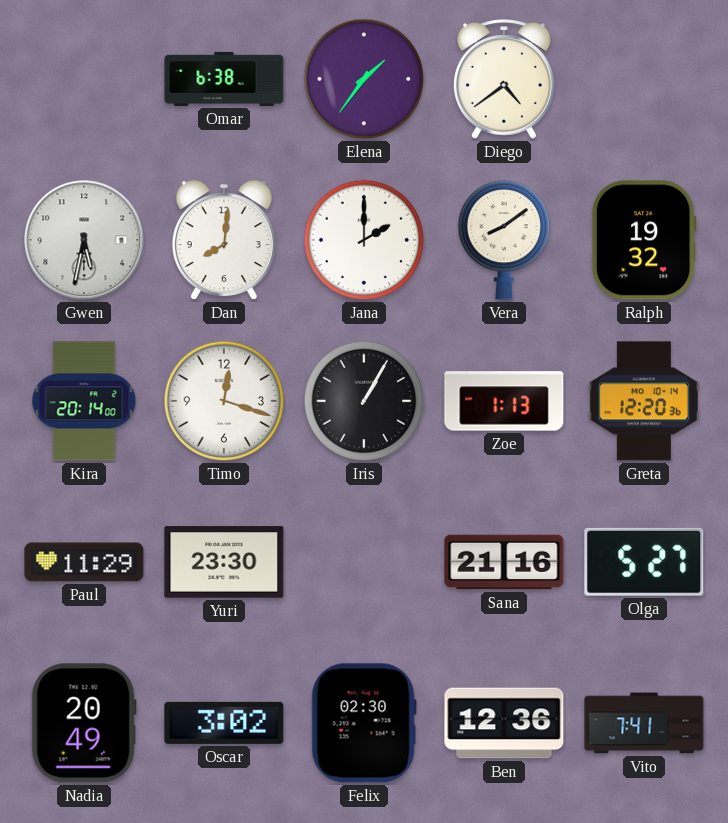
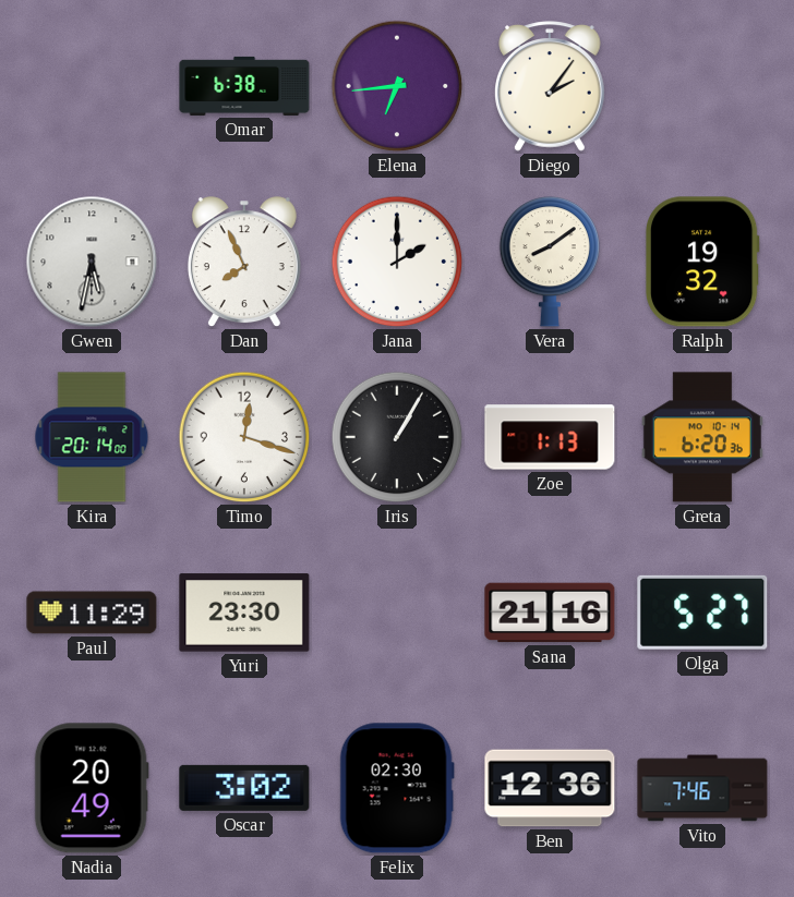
Elena: 1:36 -> 6:44
Diego: 4:39 -> 2:06
Dan: 8:01 -> 7:56
Greta: 12:20 -> 6:20
Vito: 7:41 -> 7:46
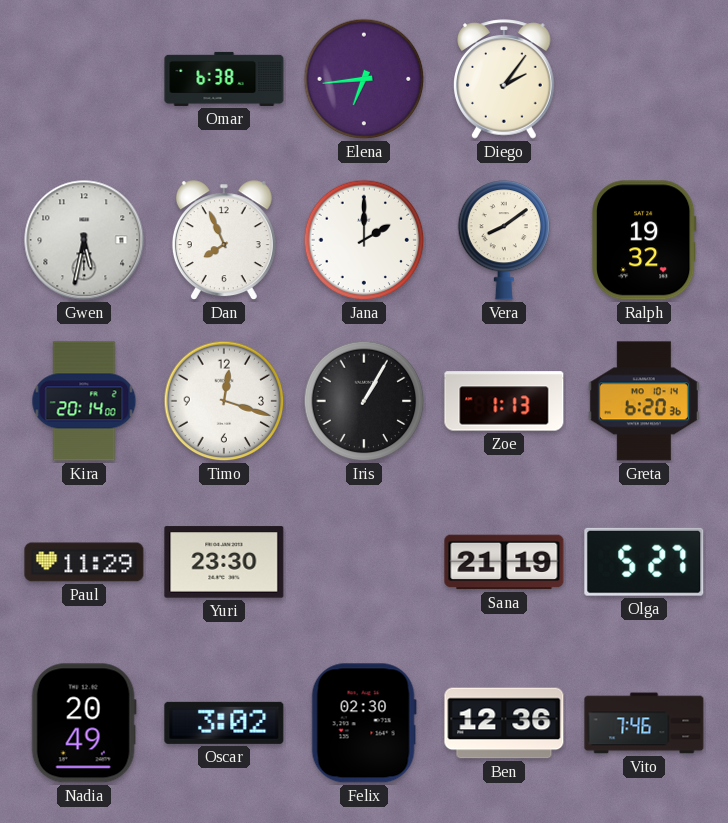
Sana: 21:16 -> 21:19
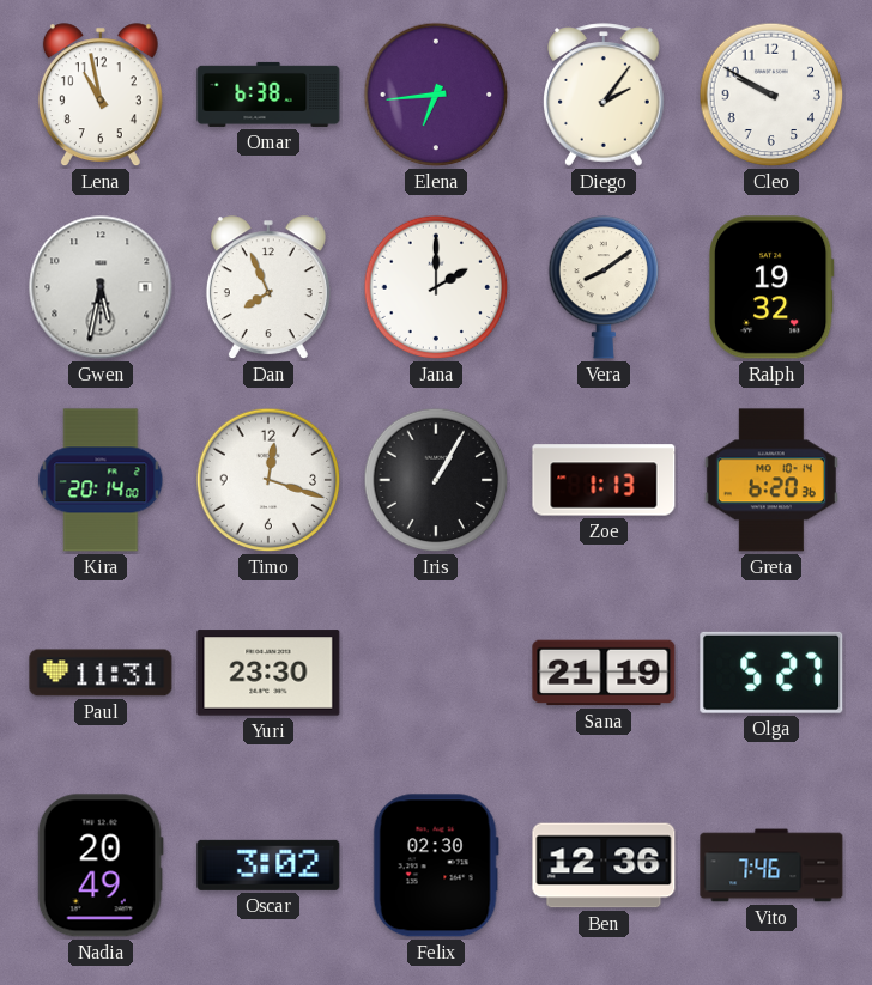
Lena: none -> 10:58
Cleo: none -> 9:50
Paul: 11:29 -> 11:31
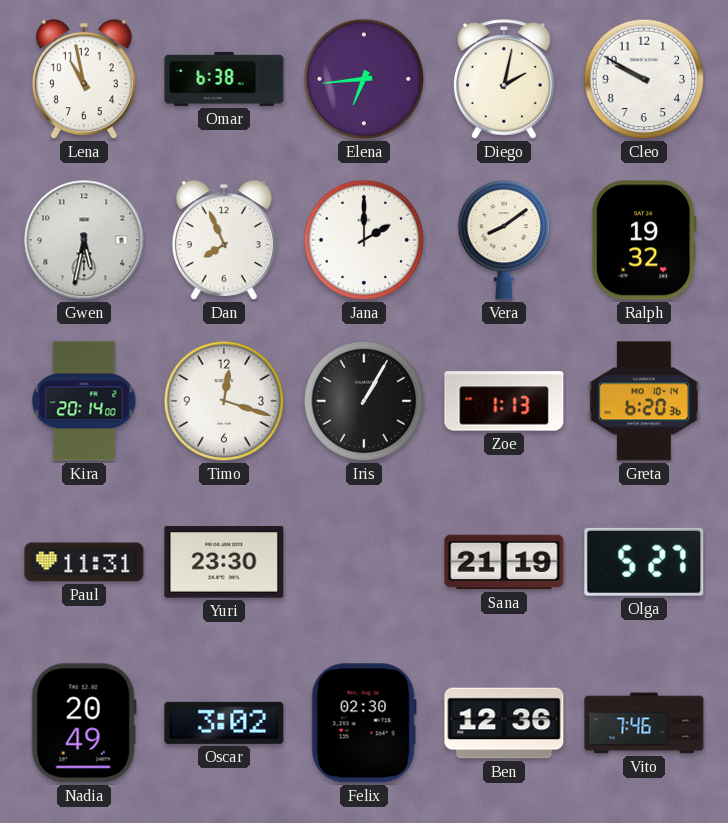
Diego: 2:06 -> 2:02
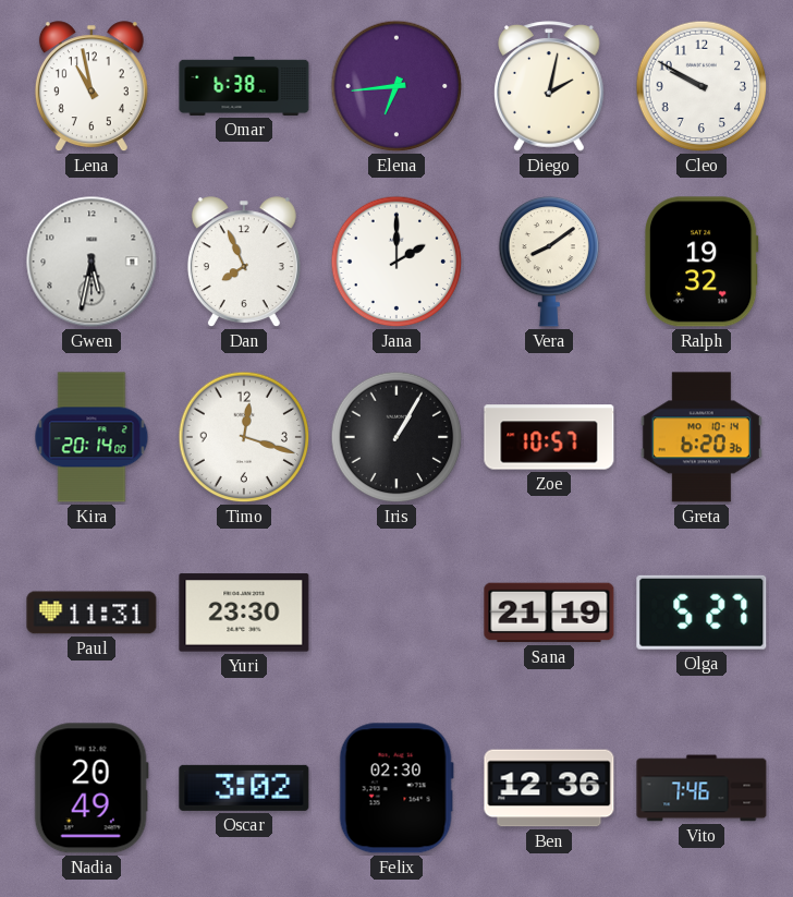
Zoe: 1:13 -> 10:57
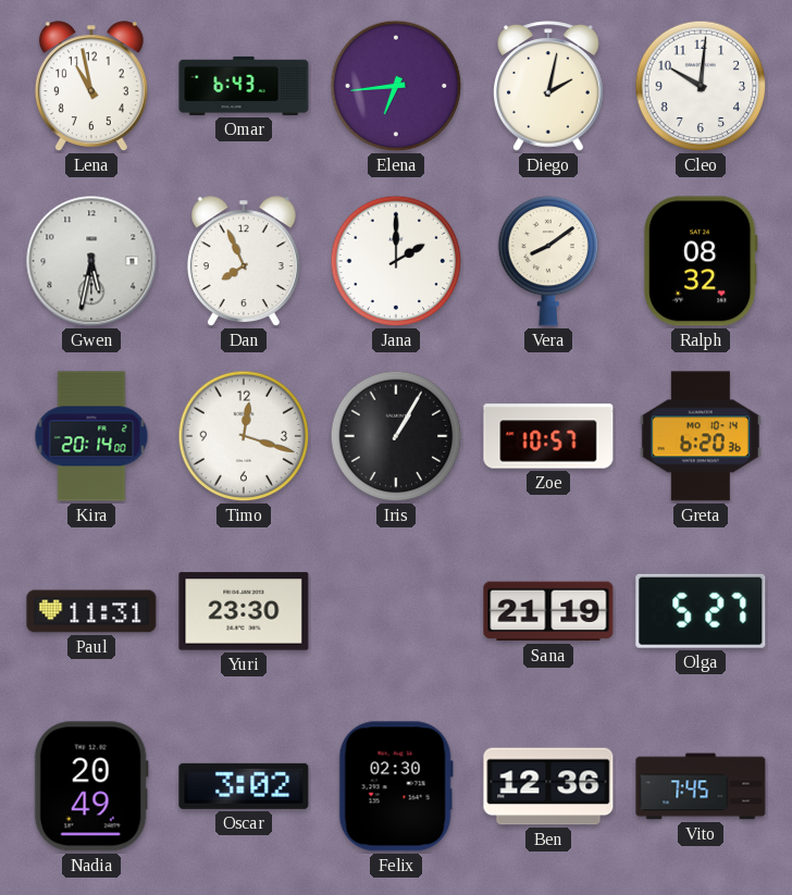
Omar: 6:38 -> 6:43
Cleo: 9:50 -> 10:01
Ralph: 19:32 -> 08:32
Vito: 7:46 -> 7:45
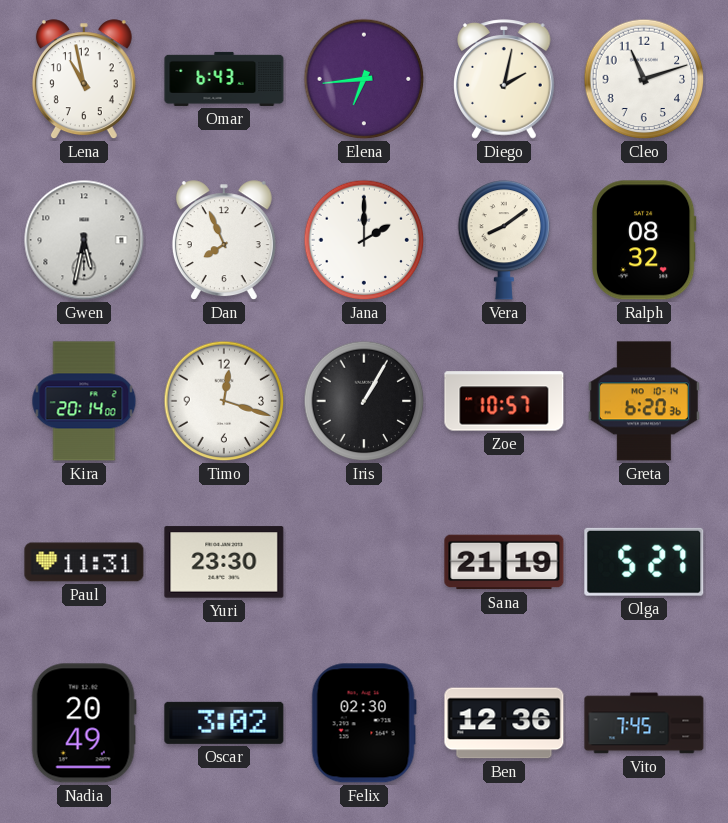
Cleo: 10:01 -> 11:12
